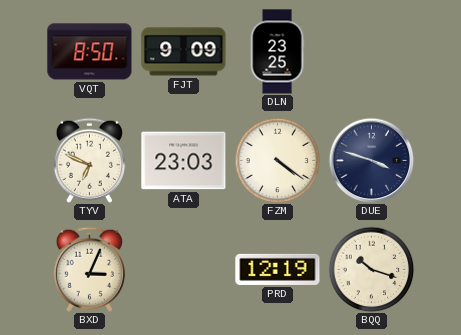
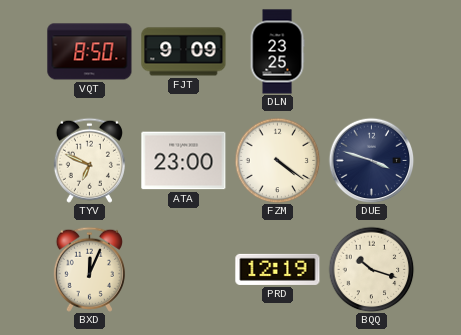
ATA: 23:03 -> 23:00
BXD: 3:04 -> 12:04
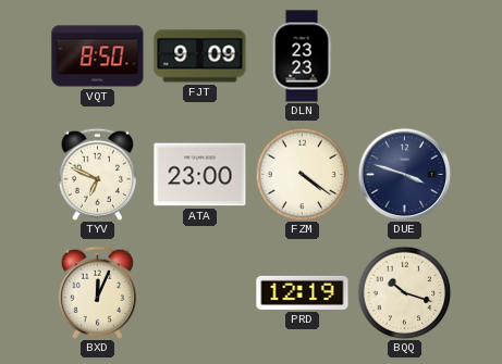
DLN: 23:25 -> 23:23
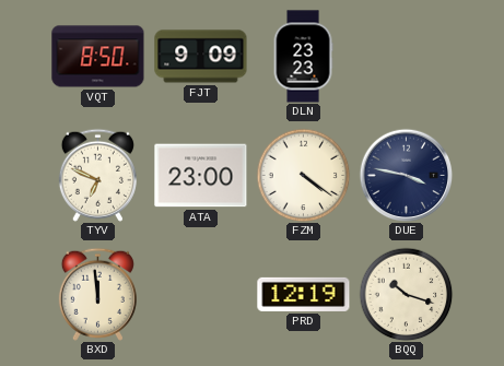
DUE: 3:48 -> 3:47
BXD: 12:04 -> 11:59
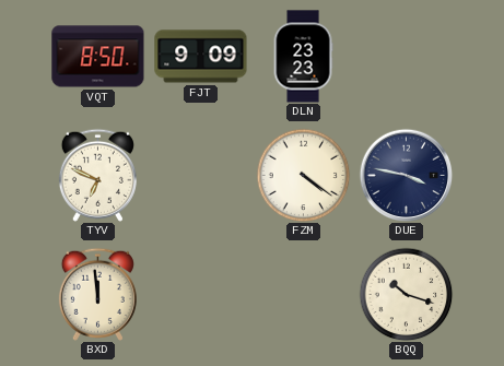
ATA: 23:00 -> none
PRD: 12:19 -> none
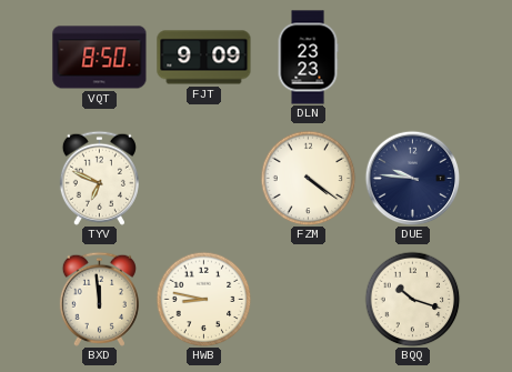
DUE: 3:47 -> 9:46
HWB: none -> 8:47
